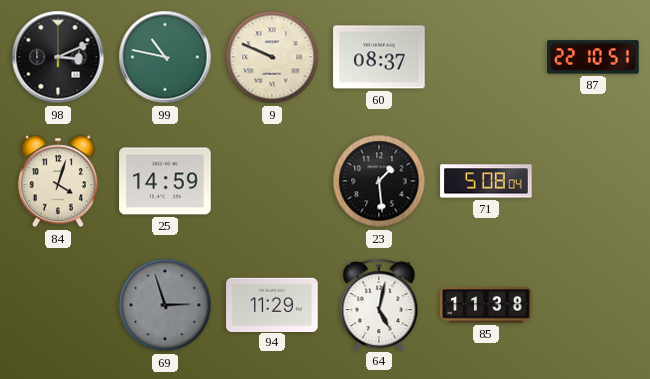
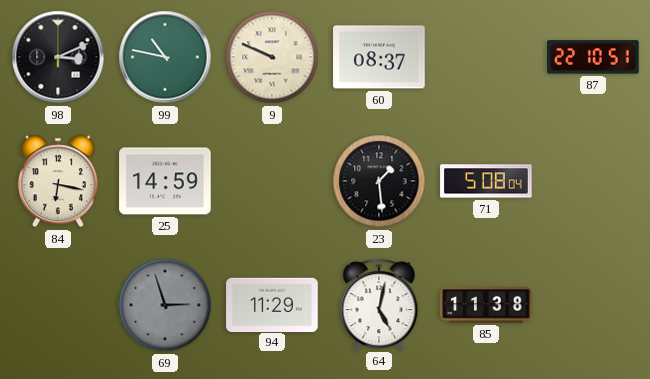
84: 4:03 -> 6:17
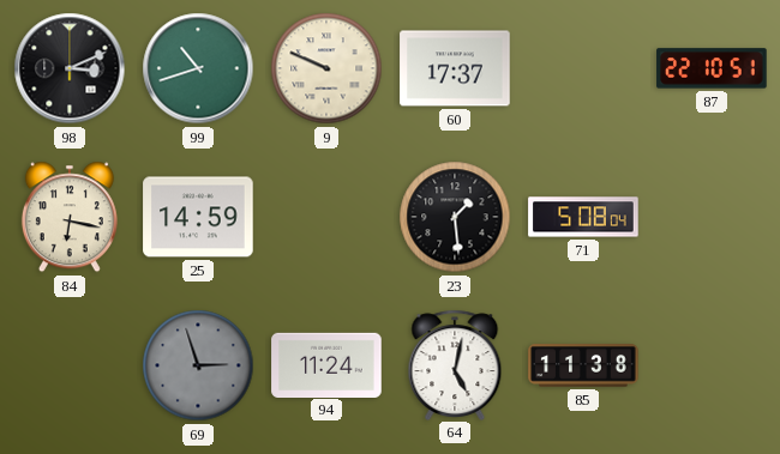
99: 10:47 -> 10:42
60: 08:37 -> 17:37
94: 11:29 -> 11:24
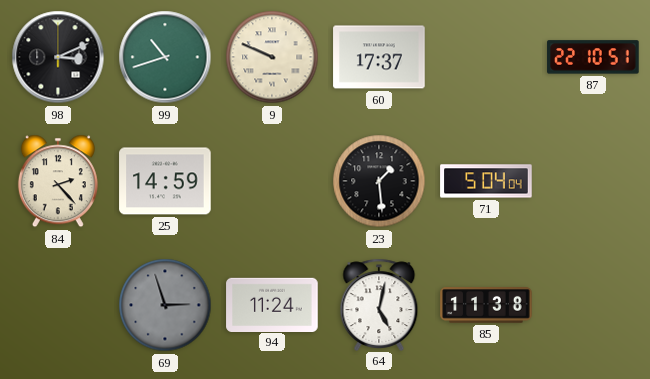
84: 6:17 -> 2:23
71: 5:08 -> 5:04
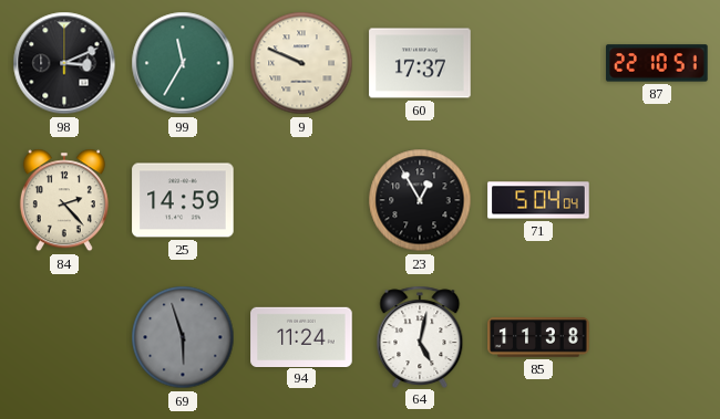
99: 10:42 -> 11:35
23: 1:29 -> 12:55
69: 2:57 -> 5:57
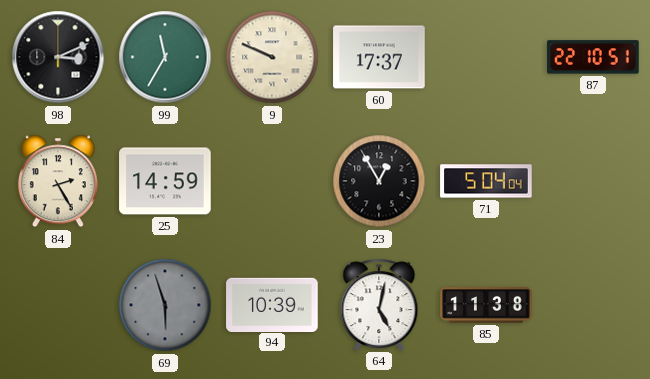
84: 2:23 -> 2:25
94: 11:24 -> 10:39
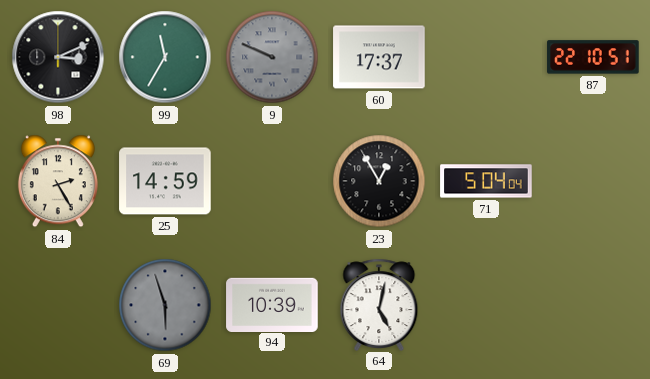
9 dial: cream -> grey
85: 11:38 -> none
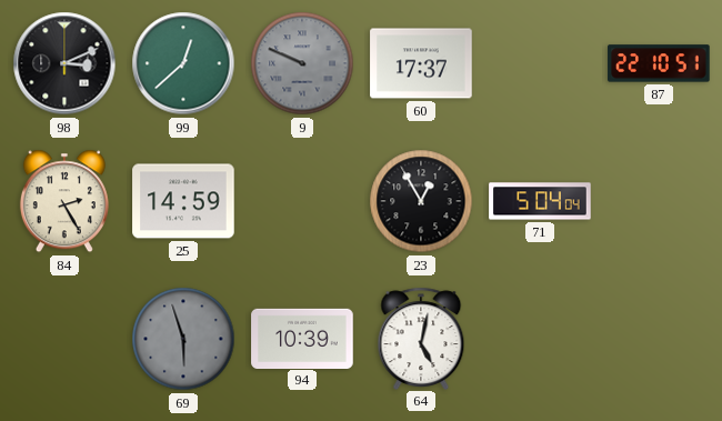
99: 11:35 -> 12:38
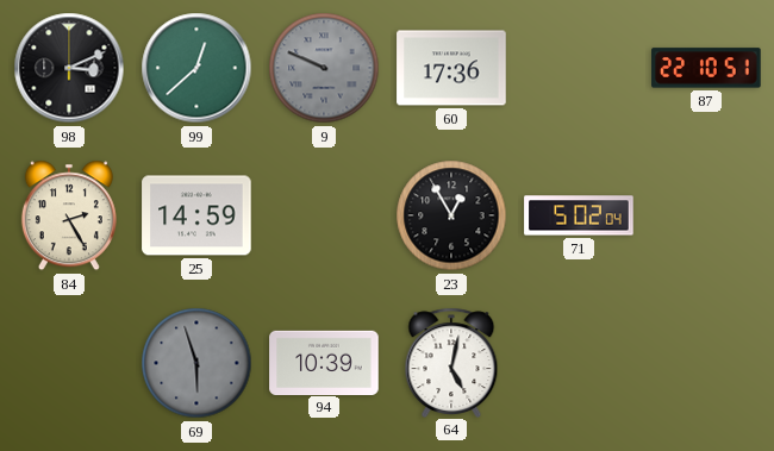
60: 17:37 -> 17:36
71: 5:04 -> 5:02
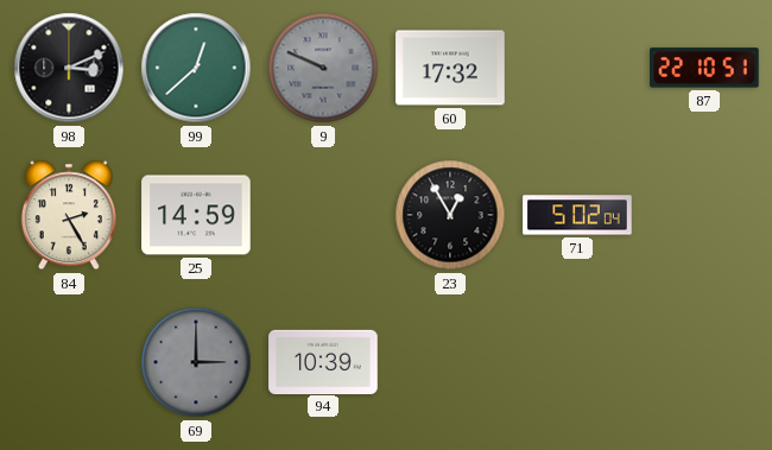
60: 17:36 -> 17:32
69: 5:57 -> 3:00
64: 5:02 -> none
